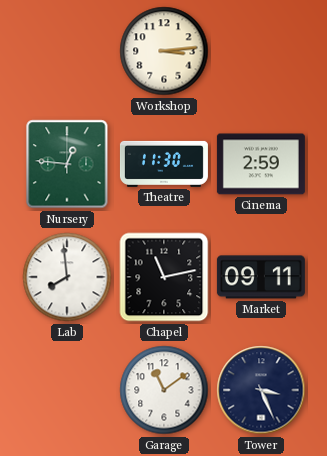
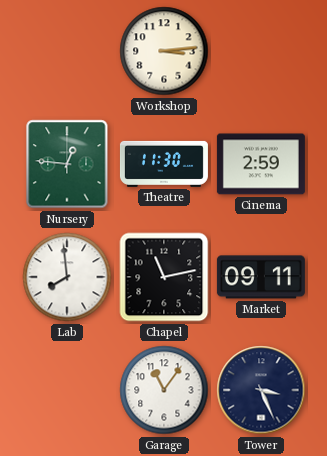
Garage: 11:09 -> 11:06
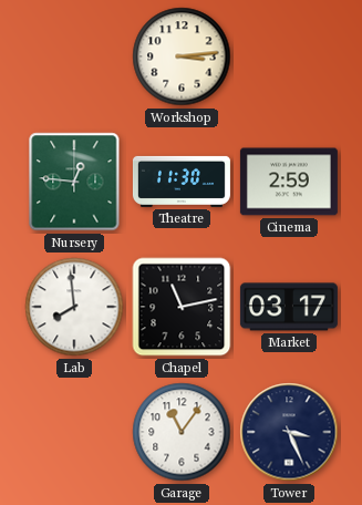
Market: 09:11 -> 03:17
